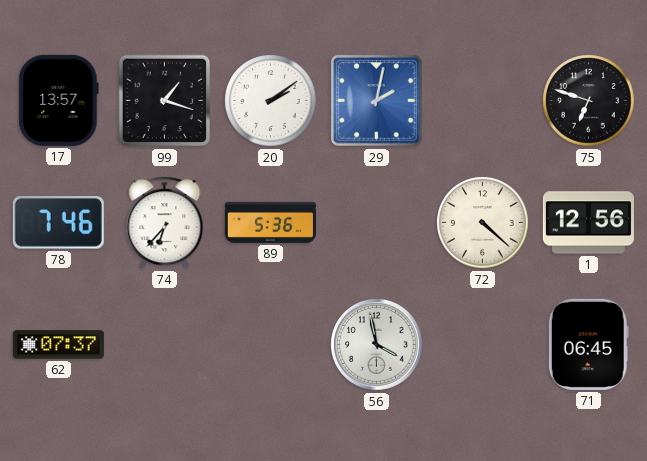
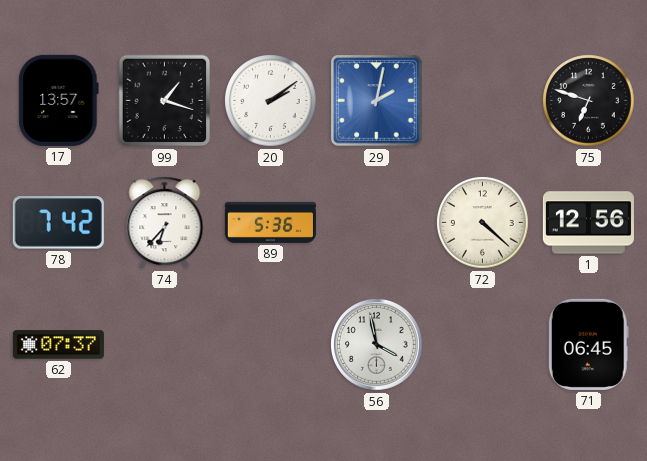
78: 7:46 -> 7:42
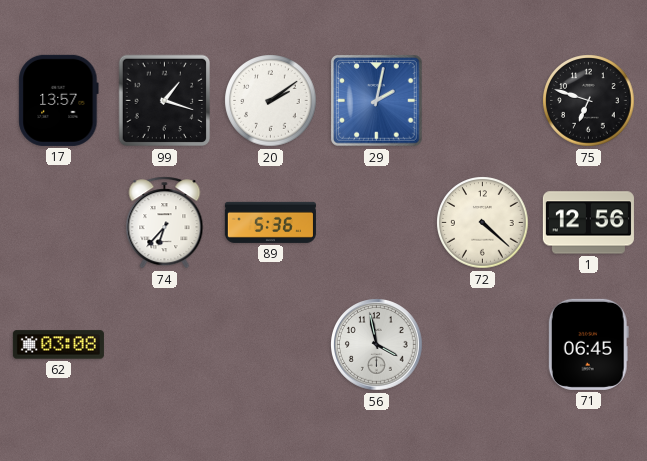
78: 7:42 -> none
62: 07:37 -> 03:08
